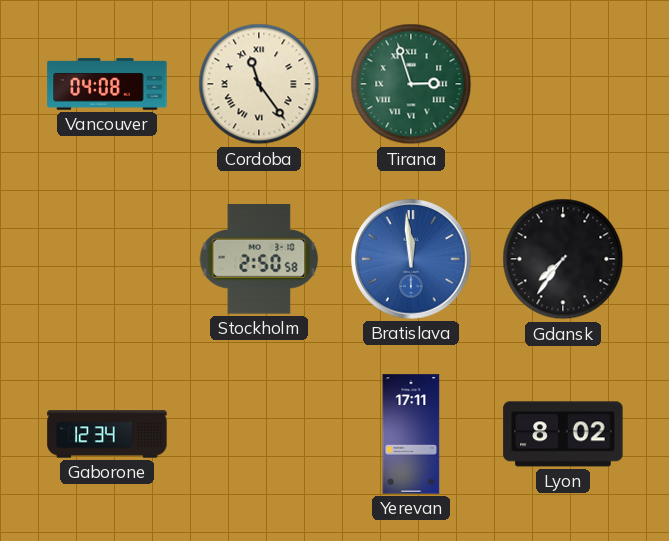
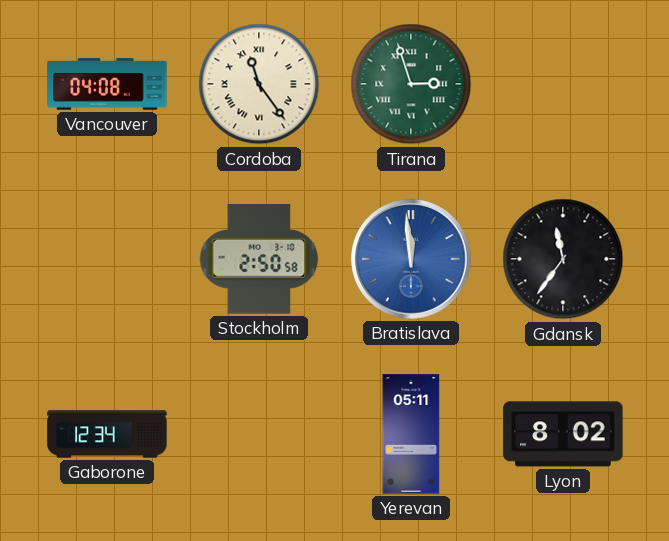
Gdansk: 7:36 -> 11:36
Yerevan: 17:11 -> 05:11
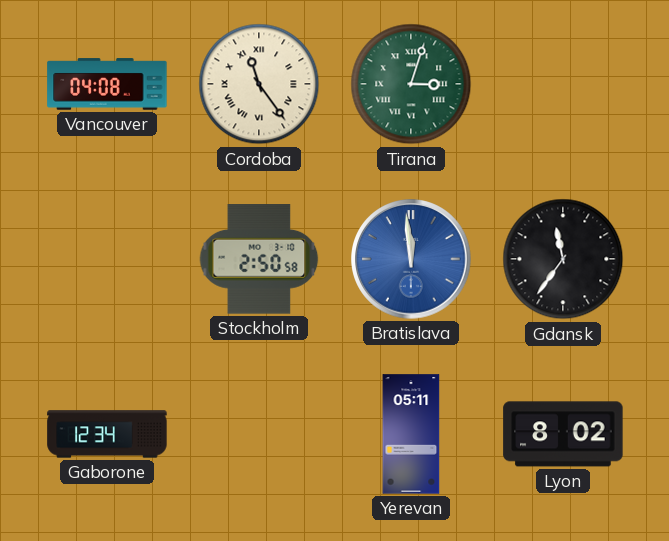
Tirana: 2:57 -> 3:03
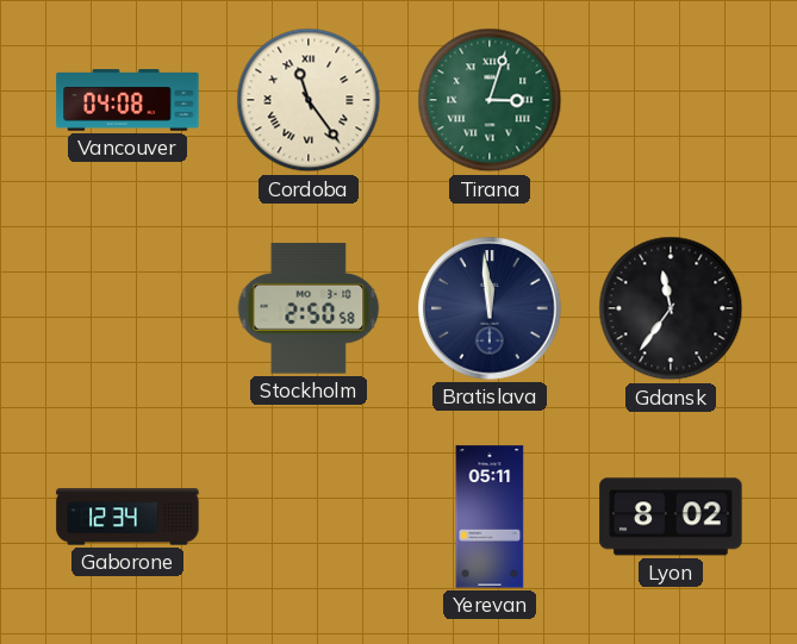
Bratislava dial: blue -> navy
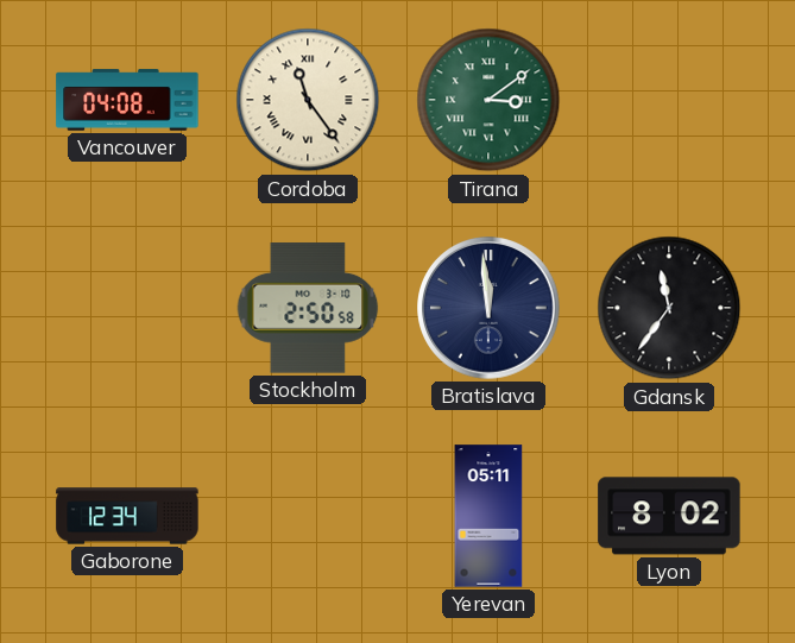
Tirana: 3:03 -> 3:09
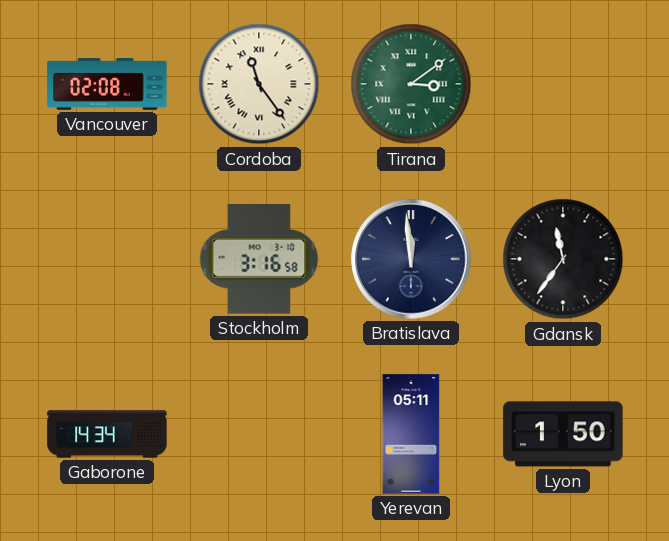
Vancouver: 04:08 -> 02:08
Stockholm: 2:50 -> 3:16
Gaborone: 12:34 -> 14:34
Lyon: 8:02 -> 1:50
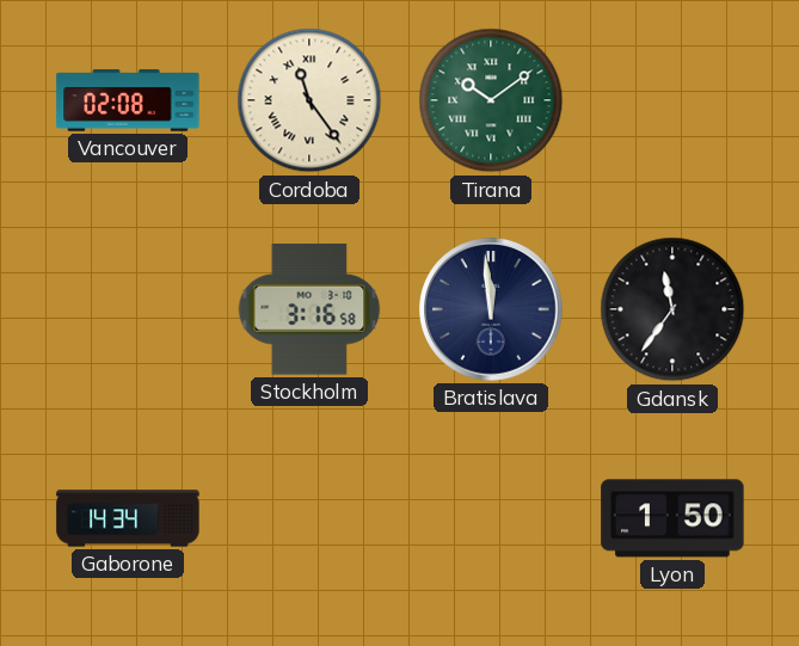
Tirana: 3:09 -> 10:09
Yerevan: 05:11 -> none
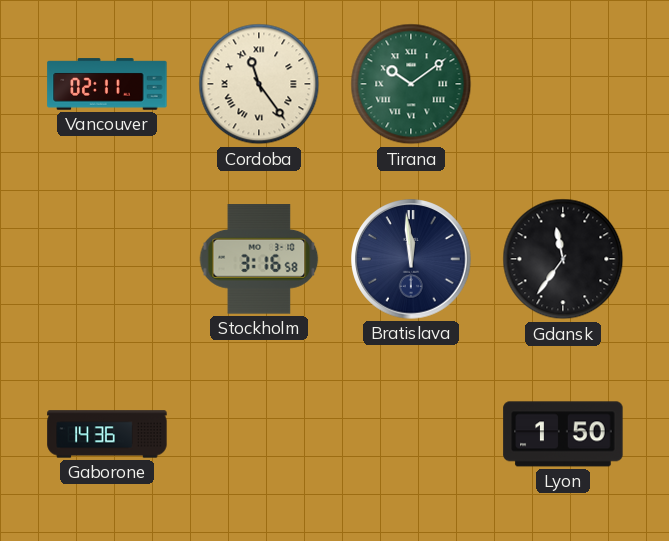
Vancouver: 02:08 -> 02:11
Gaborone: 14:34 -> 14:36
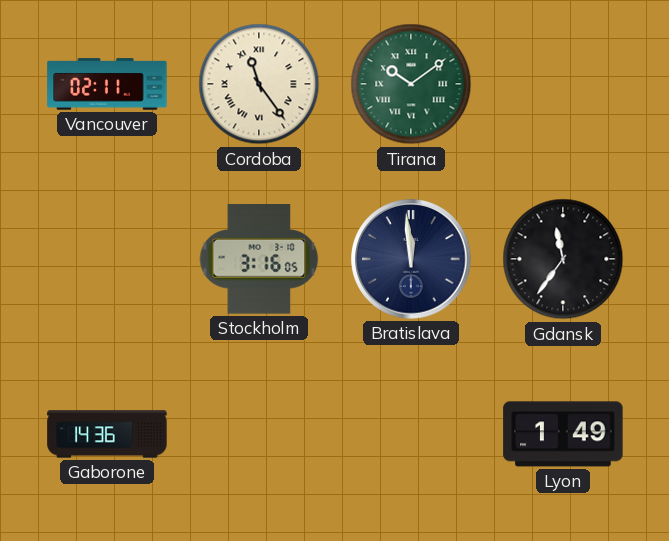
Stockholm: 3:16:58 -> 3:16:05
Lyon: 1:50 -> 1:49
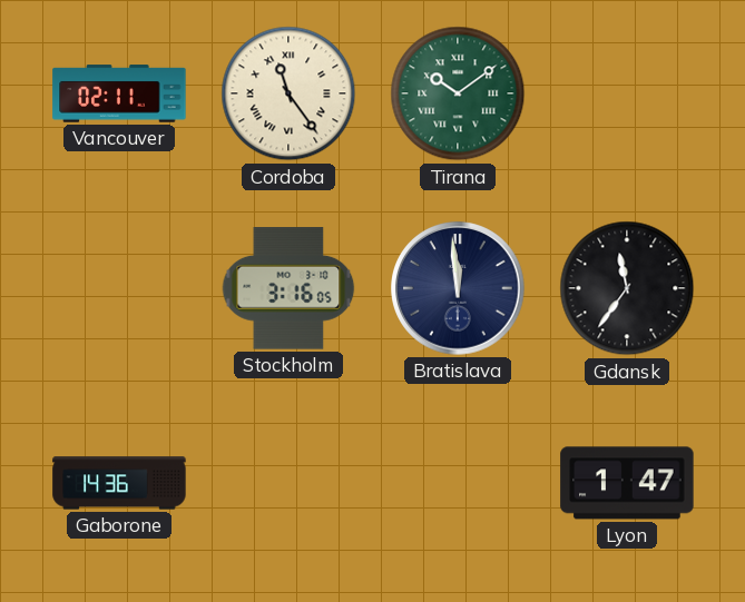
Lyon: 1:49 -> 1:47
